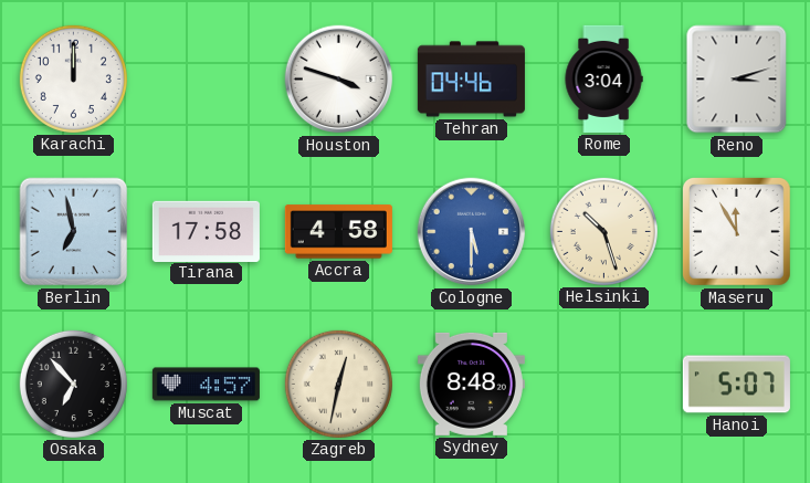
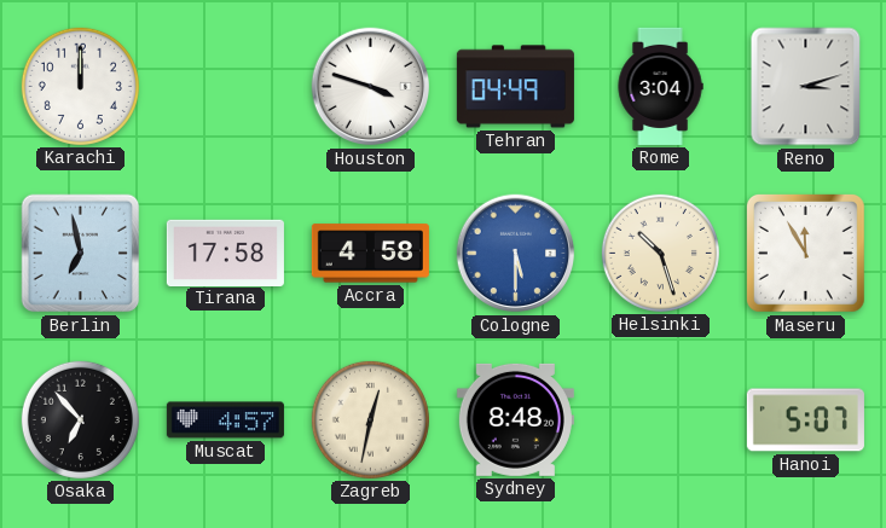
Tehran: 04:46 -> 04:49
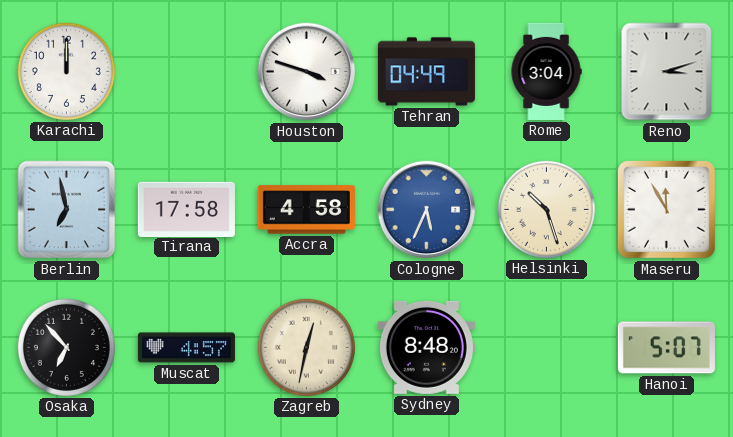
Cologne: 5:30 -> 5:34
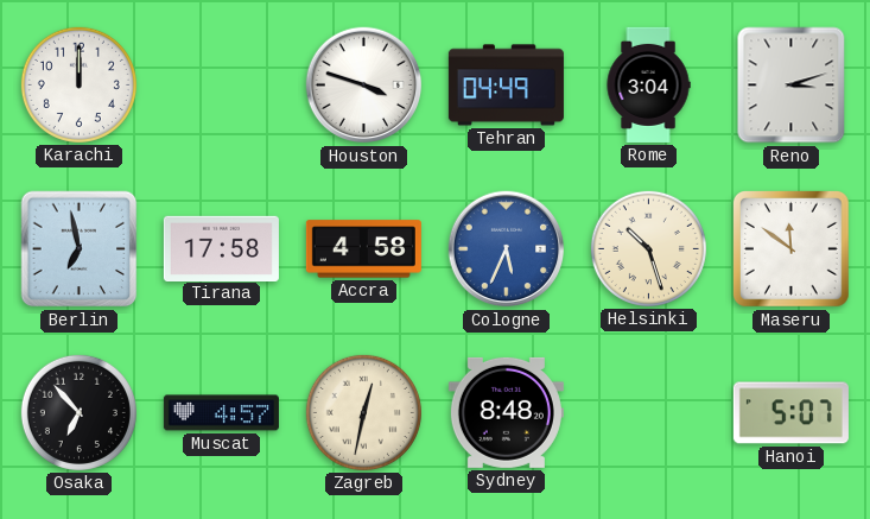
Maseru: 11:55 -> 11:51
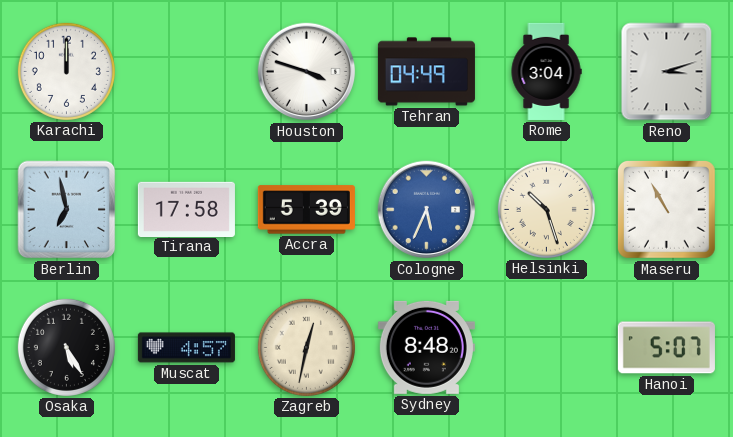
Accra: 4:58 -> 5:39
Maseru: 11:51 -> 10:55
Osaka: 6:53 -> 5:25
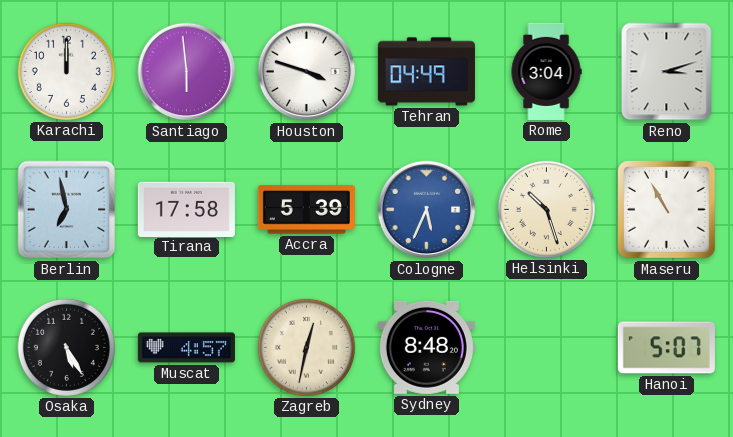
Santiago: none -> 5:59
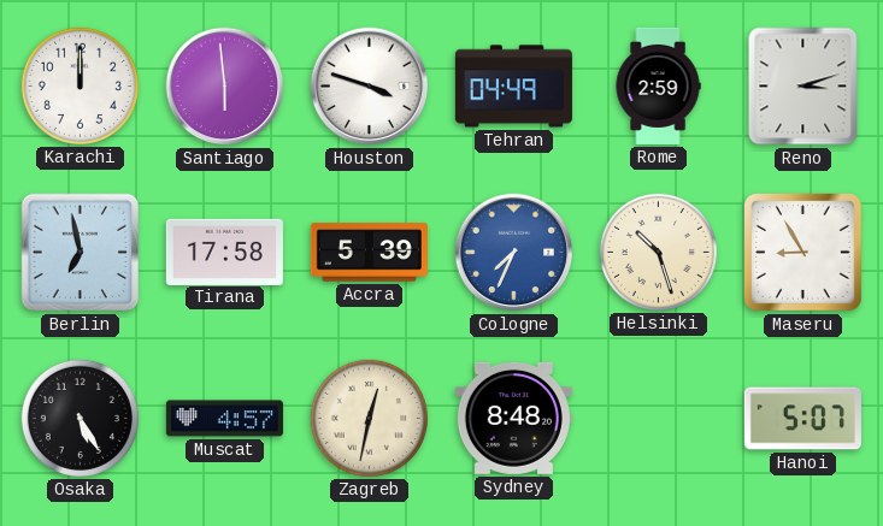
Rome: 3:04 -> 2:59
Cologne: 5:34 -> 7:34
Maseru: 10:55 -> 8:55
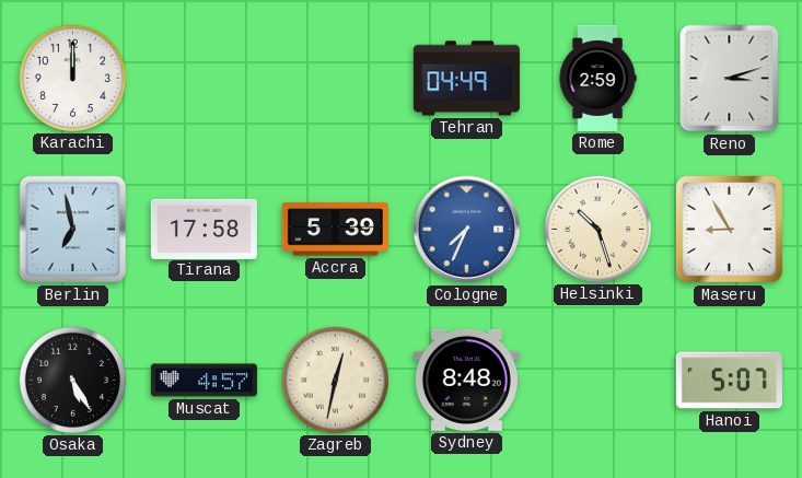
Santiago: 5:59 -> none
Houston: 3:48 -> none
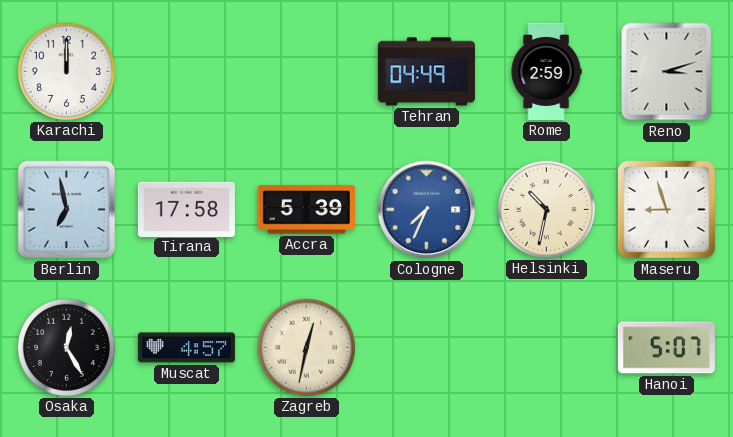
Helsinki: 10:27 -> 10:32
Maseru: 8:55 -> 8:57
Osaka: 5:25 -> 12:25
Sydney: 8:48 -> none
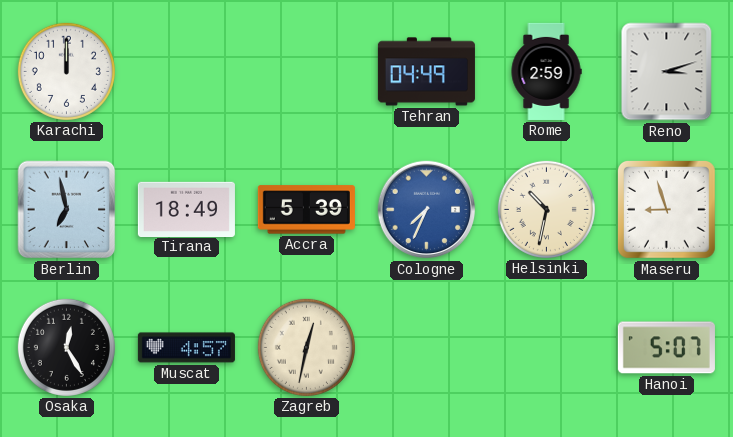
Tirana: 17:58 -> 18:49
